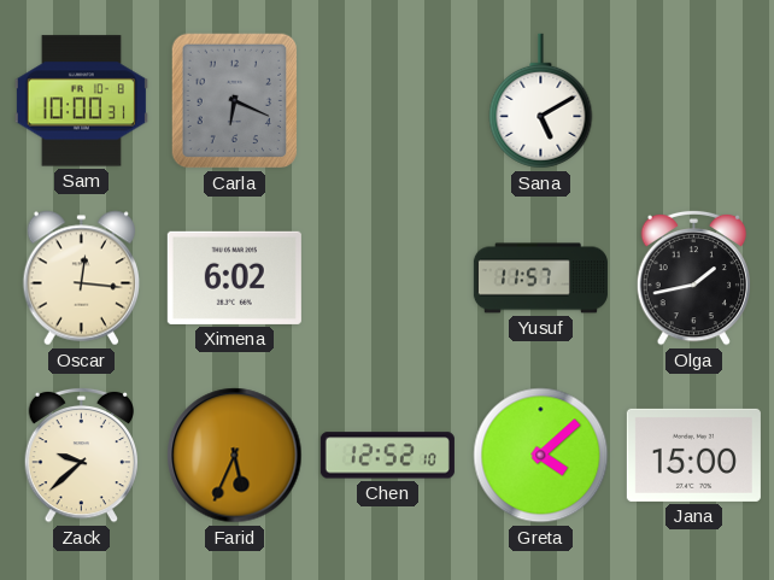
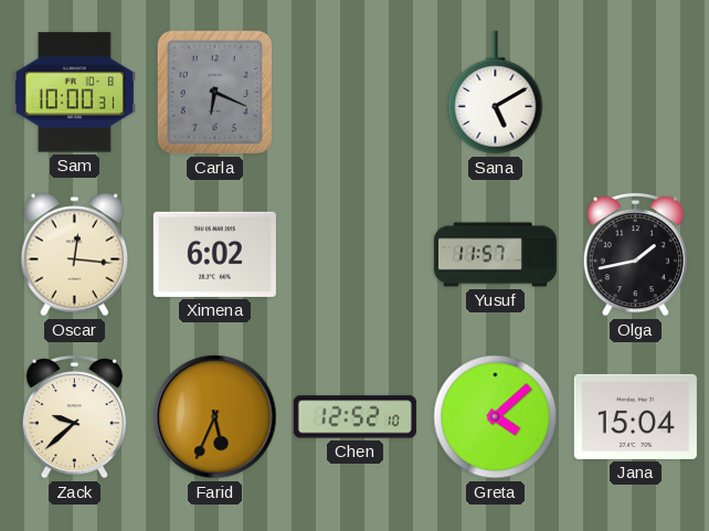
Jana: 15:00 -> 15:04
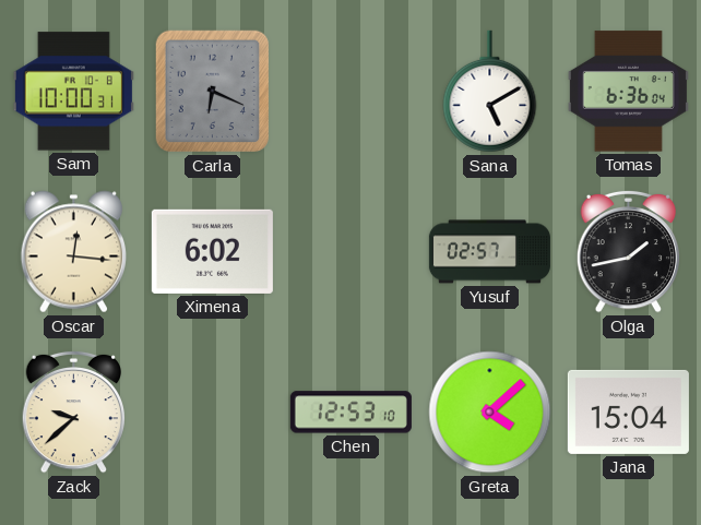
Tomas: none -> 6:36
Yusuf: 11:57 -> 02:57
Farid: 5:34 -> none
Chen: 12:52 -> 12:53
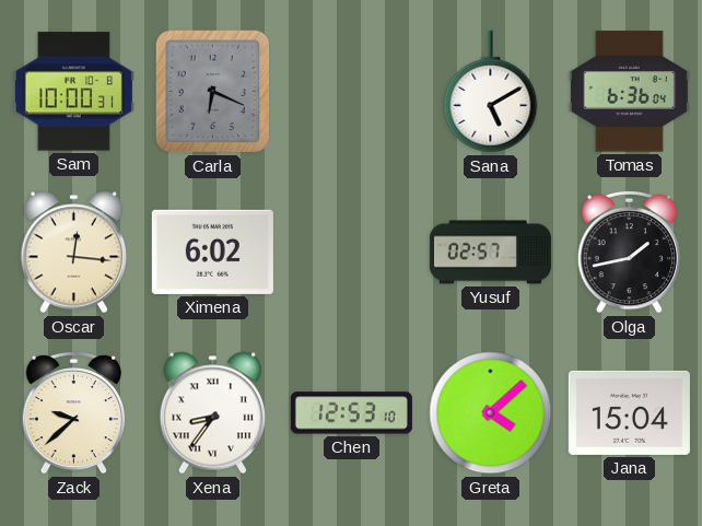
Xena: none -> 8:36
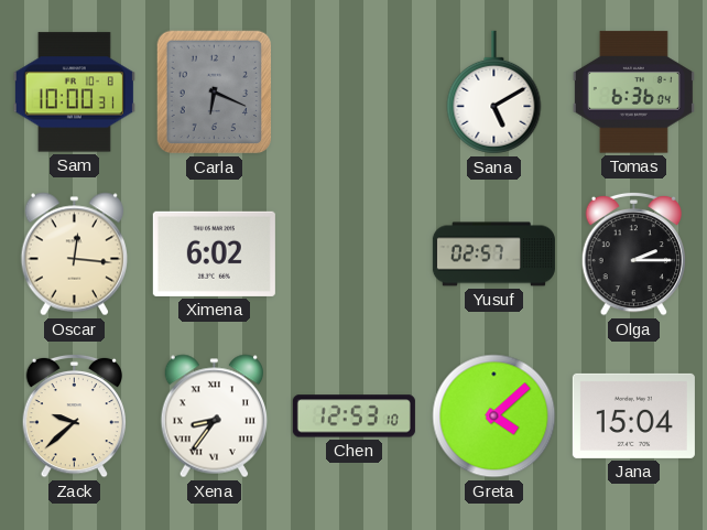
Olga: 1:43 -> 2:15
